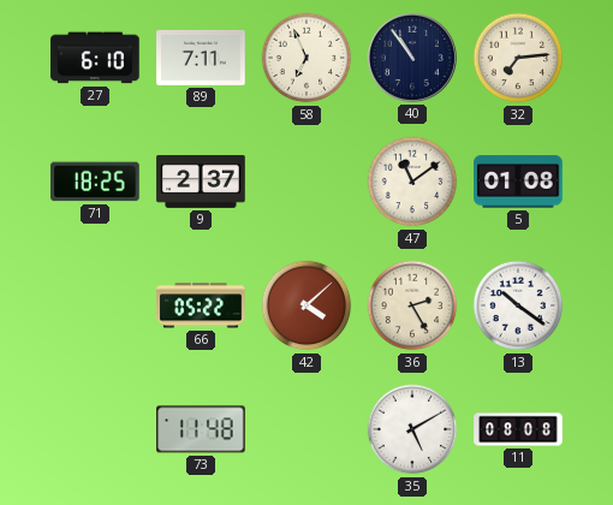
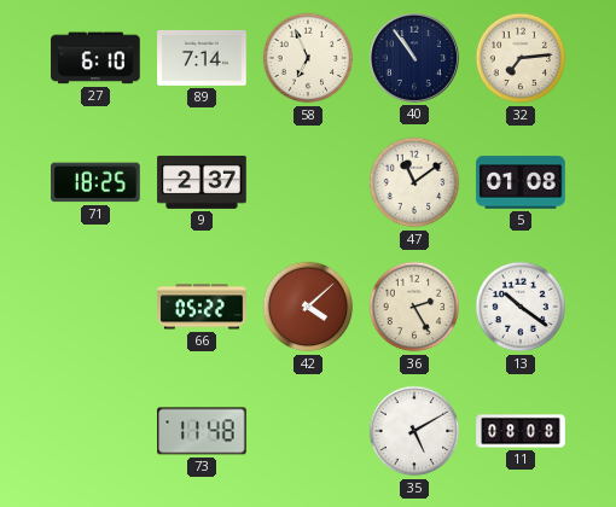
89: 7:11 -> 7:14
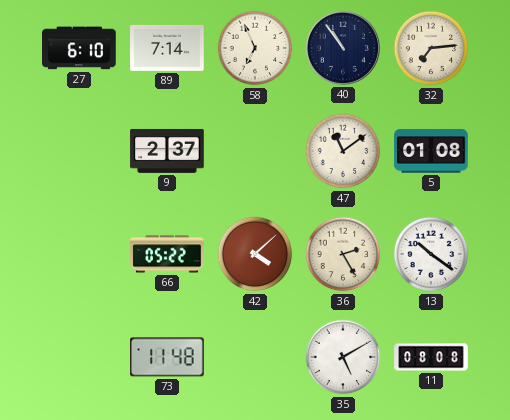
71: 18:25 -> none
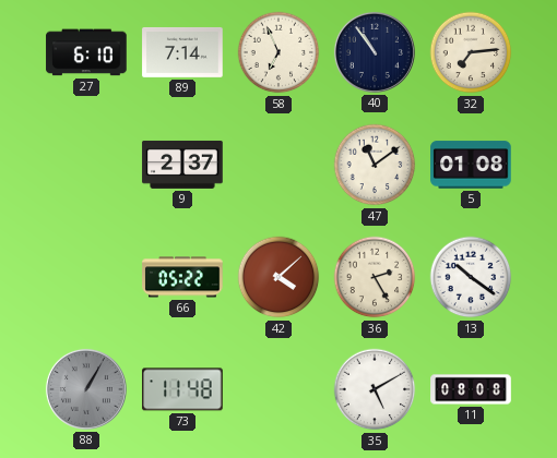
88: none -> 1:05
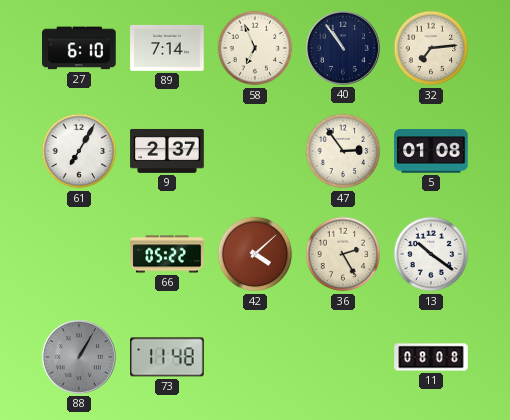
61: none -> 7:05
47: 11:09 -> 2:54
35: 5:10 -> none
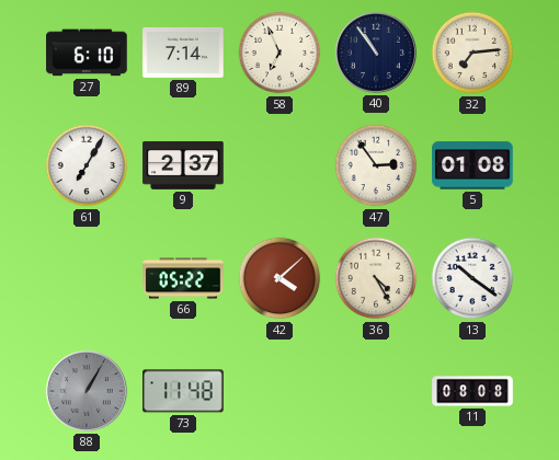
36: 2:25 -> 4:25
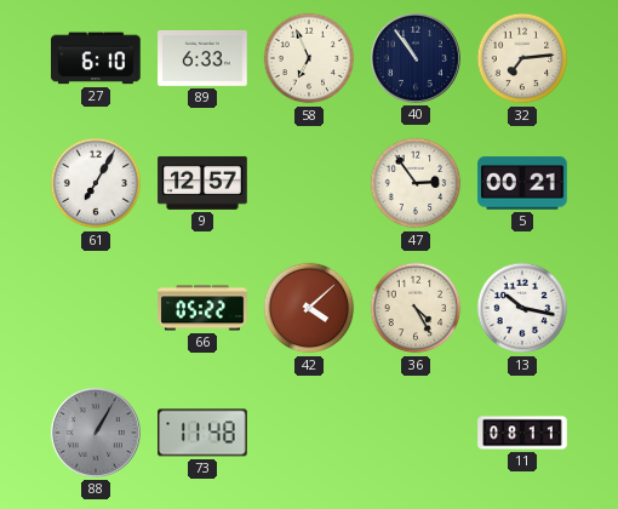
89: 7:14 -> 6:33
9: 2:37 -> 12:57
5: 01:08 -> 00:21
13: 10:21 -> 10:17
11: 08:08 -> 08:11
